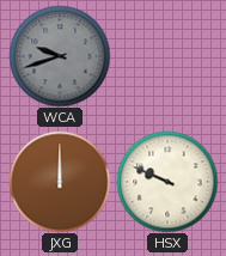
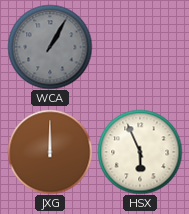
WCA: 9:42 -> 1:05
HSX: 9:49 -> 5:56
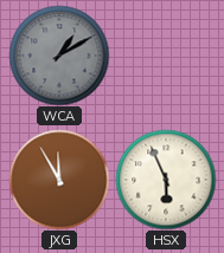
WCA: 1:05 -> 1:10
JXG: 12:00 -> 11:55
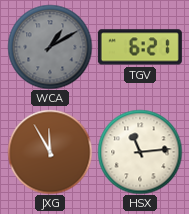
TGV: none -> 6:21
HSX: 5:56 -> 11:14
